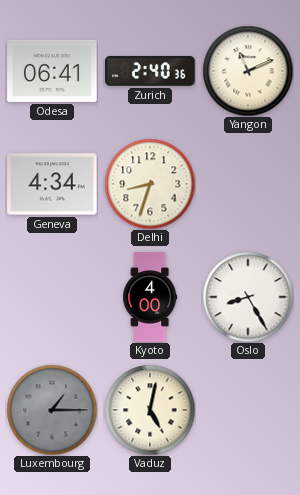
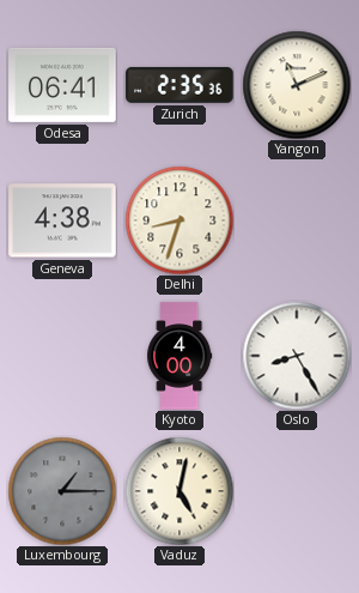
Zurich: 2:40 -> 2:35
Geneva: 4:34 -> 4:38
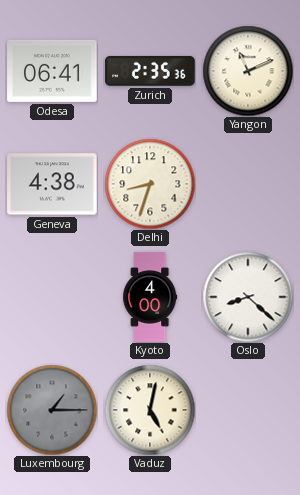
Oslo: 8:25 -> 8:22
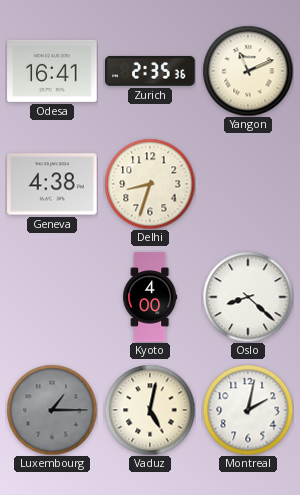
Odesa: 06:41 -> 16:41
Montreal: none -> 2:02
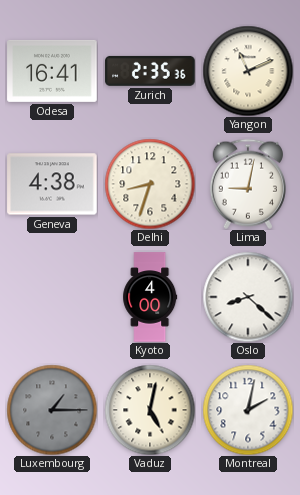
Lima: none -> 9:02
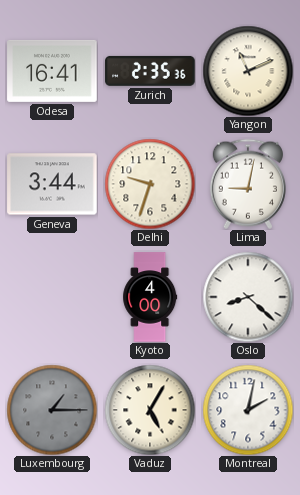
Geneva: 4:38 -> 3:44
Delhi: 8:33 -> 9:33
Vaduz: 5:02 -> 5:05
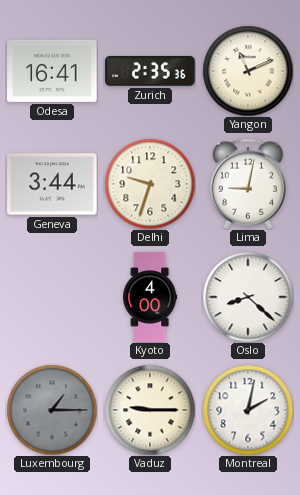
Vaduz: 5:05 -> 9:15
